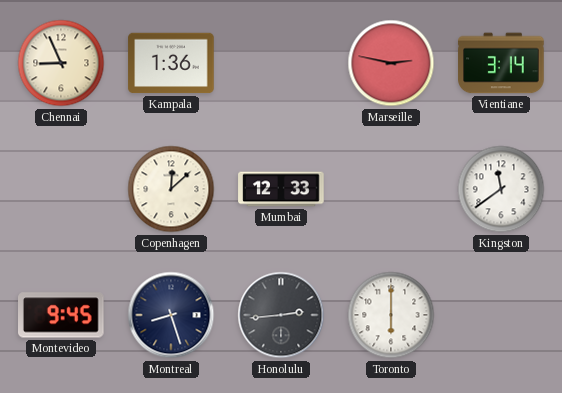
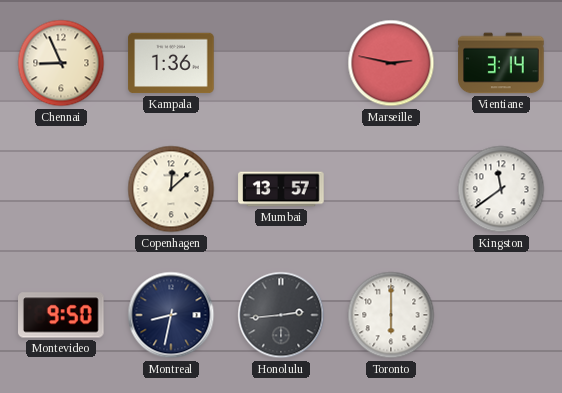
Mumbai: 12:33 -> 13:57
Montevideo: 9:45 -> 9:50
Montreal: 8:27 -> 8:32
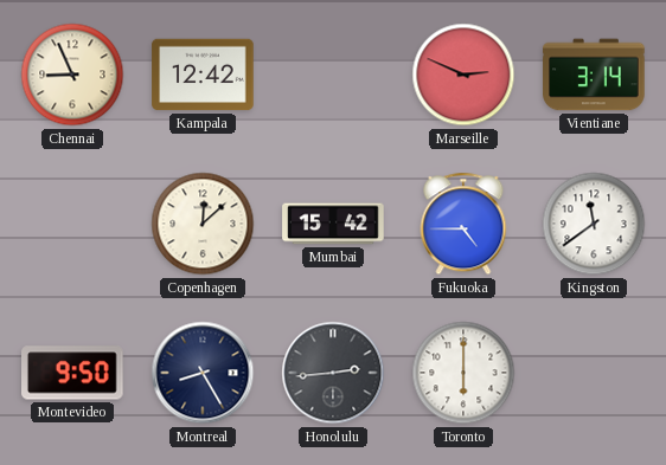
Kampala: 1:36 -> 12:42
Marseille: 2:47 -> 2:49
Mumbai: 13:57 -> 15:42
Fukuoka: none -> 4:45
Montreal: 8:32 -> 8:25
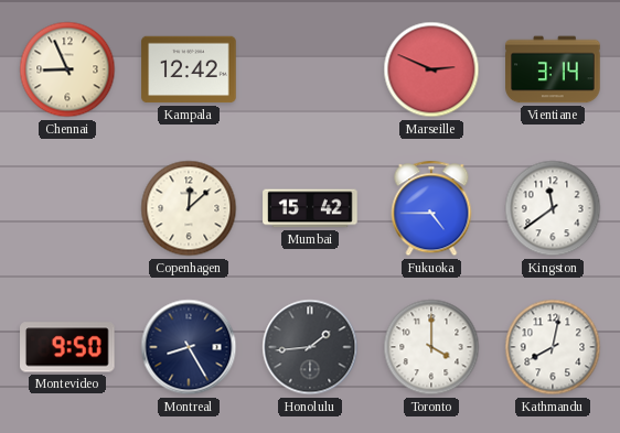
Honolulu: 2:44 -> 1:44
Toronto: 6:00 -> 4:00
Kathmandu: none -> 8:02
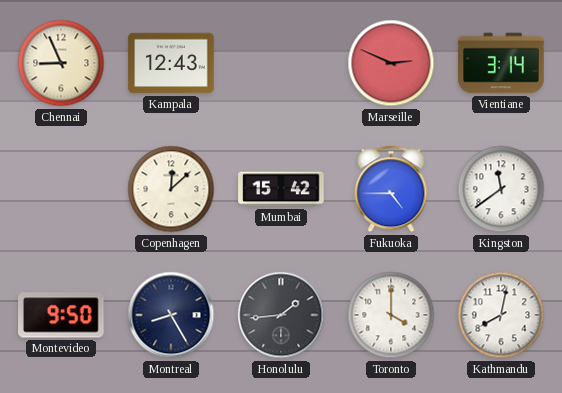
Kampala: 12:42 -> 12:43
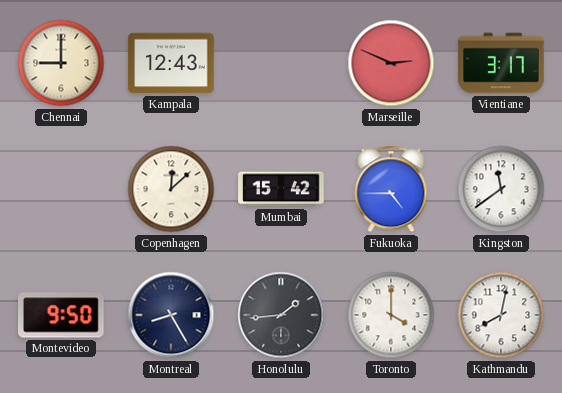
Chennai: 8:56 -> 9:00
Vientiane: 3:14 -> 3:17
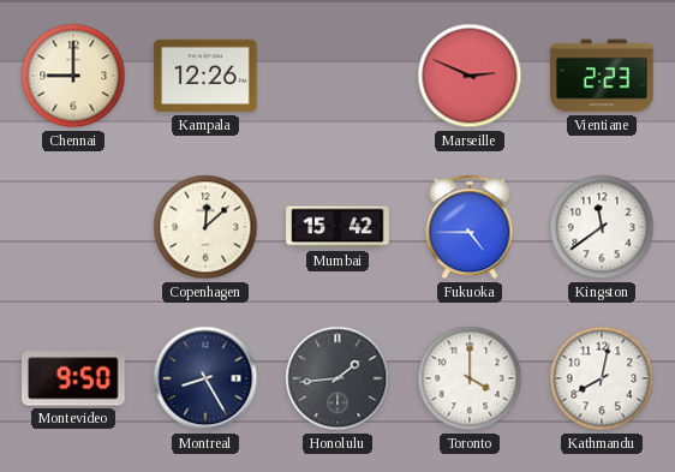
Kampala: 12:43 -> 12:26
Vientiane: 3:17 -> 2:23
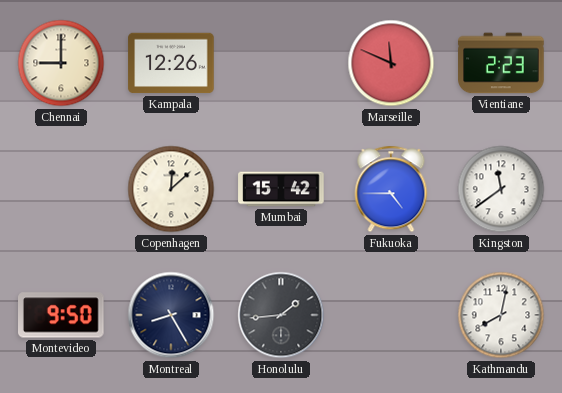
Marseille: 2:49 -> 11:49
Toronto: 4:00 -> none
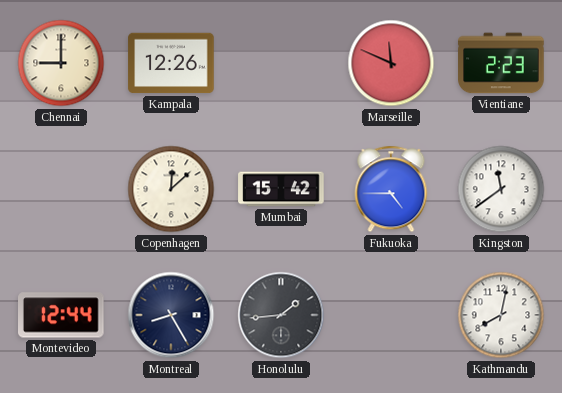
Montevideo: 9:50 -> 12:44
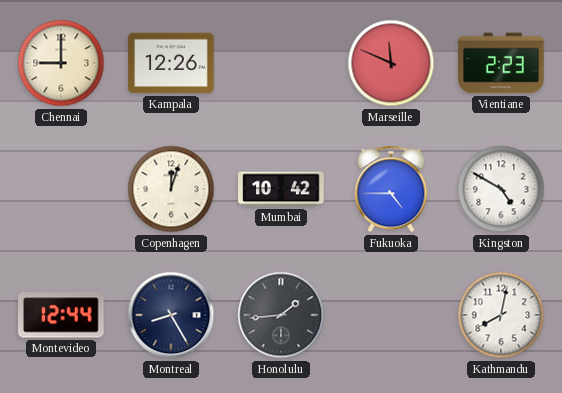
Copenhagen: 12:08 -> 12:03
Mumbai: 15:42 -> 10:42
Kingston: 11:39 -> 4:50
